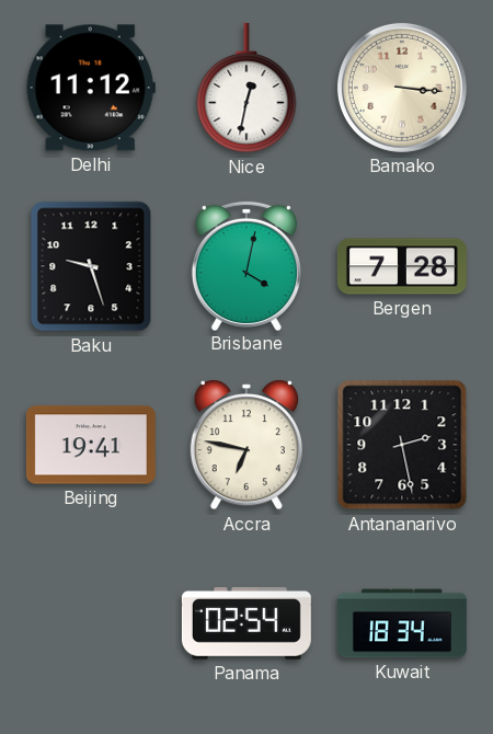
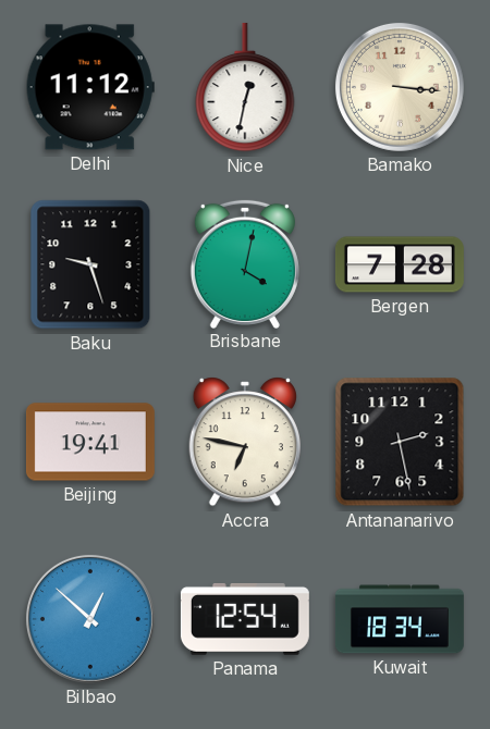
Bilbao: none -> 12:52
Panama: 02:54 -> 12:54
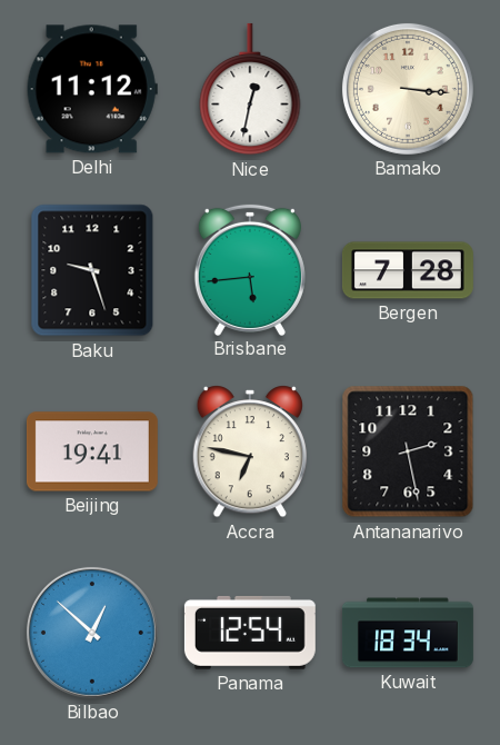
Brisbane: 4:02 -> 5:44
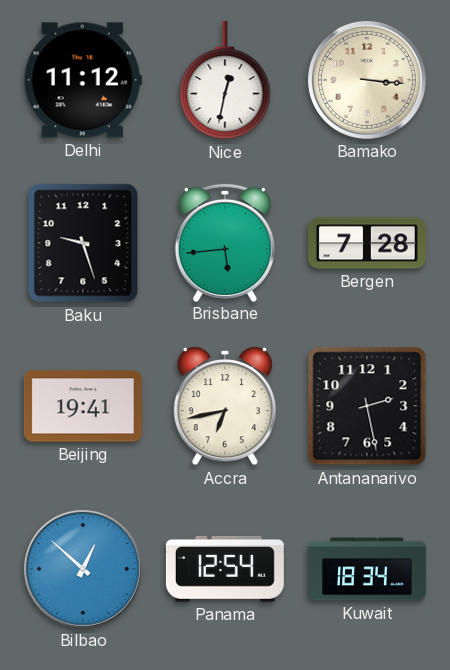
Accra: 6:47 -> 6:43
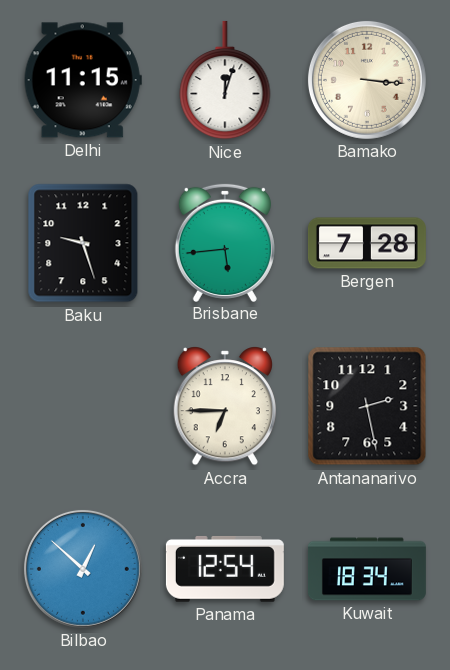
Delhi: 11:12 -> 11:15
Nice: 12:32 -> 12:03
Beijing: 19:41 -> none
Accra: 6:43 -> 6:45
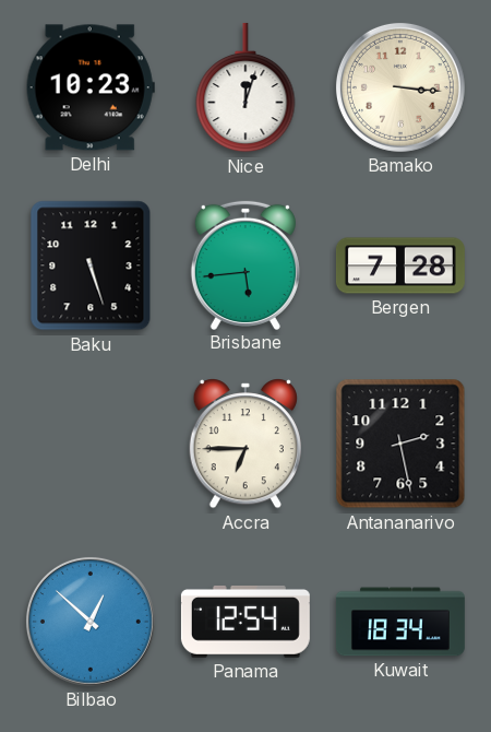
Delhi: 11:15 -> 10:23
Baku: 9:27 -> 5:27
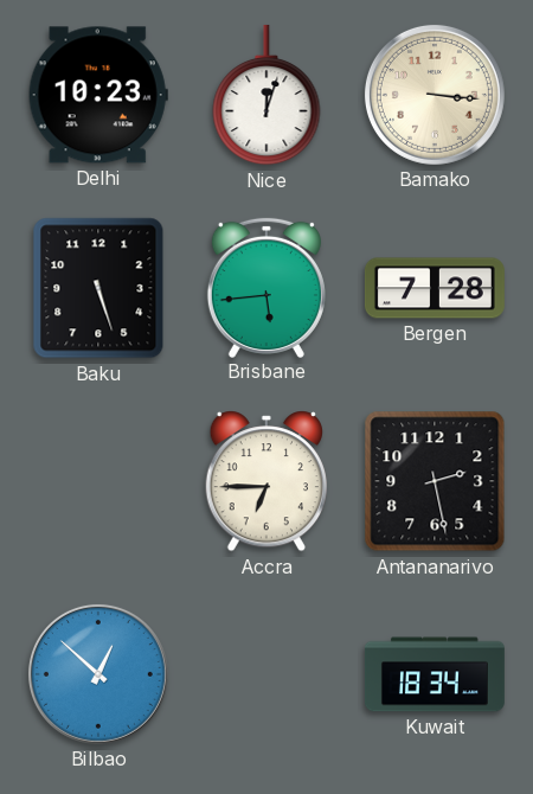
Panama: 12:54 -> none
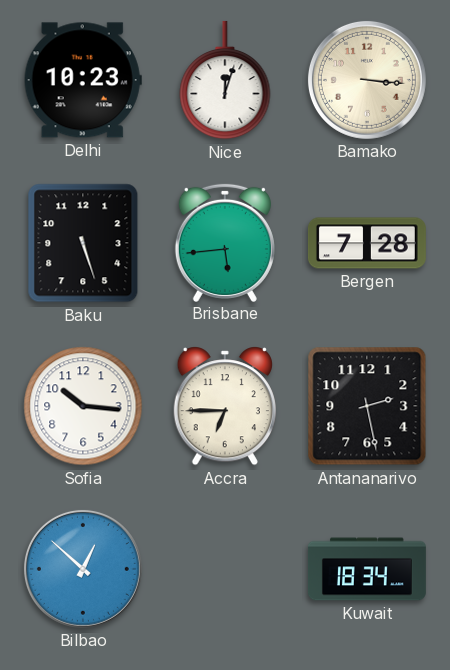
Sofia: none -> 10:16
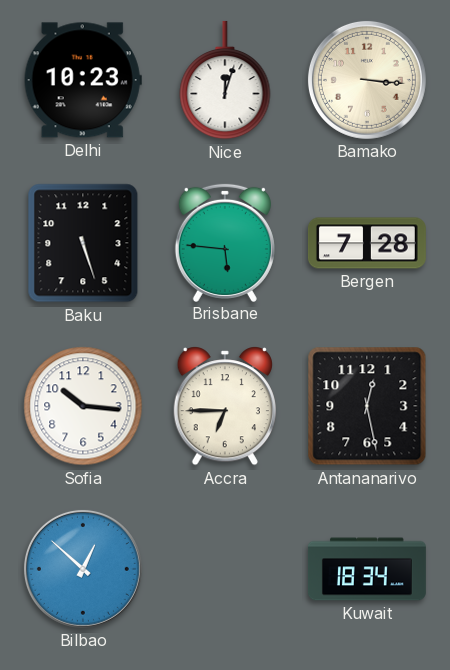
Brisbane: 5:44 -> 5:46
Antananarivo: 2:28 -> 12:28
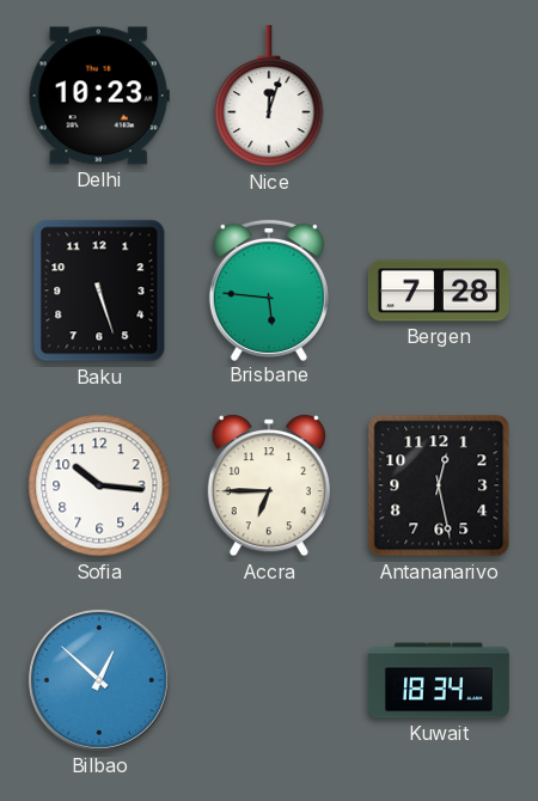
Bamako: 3:16 -> none
